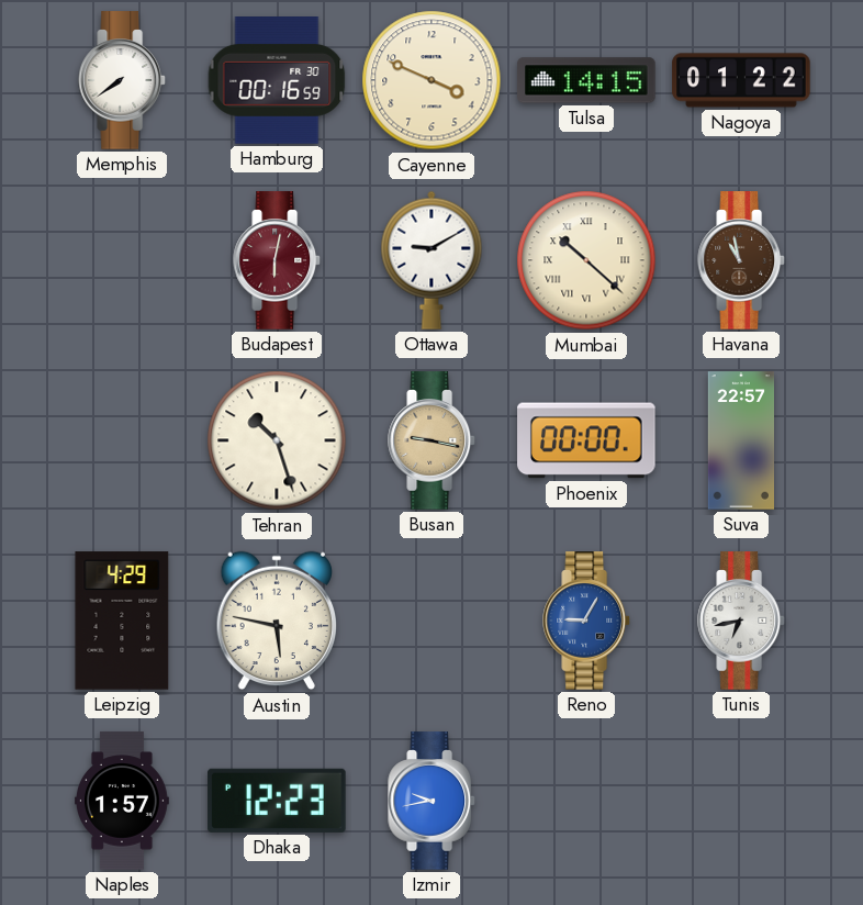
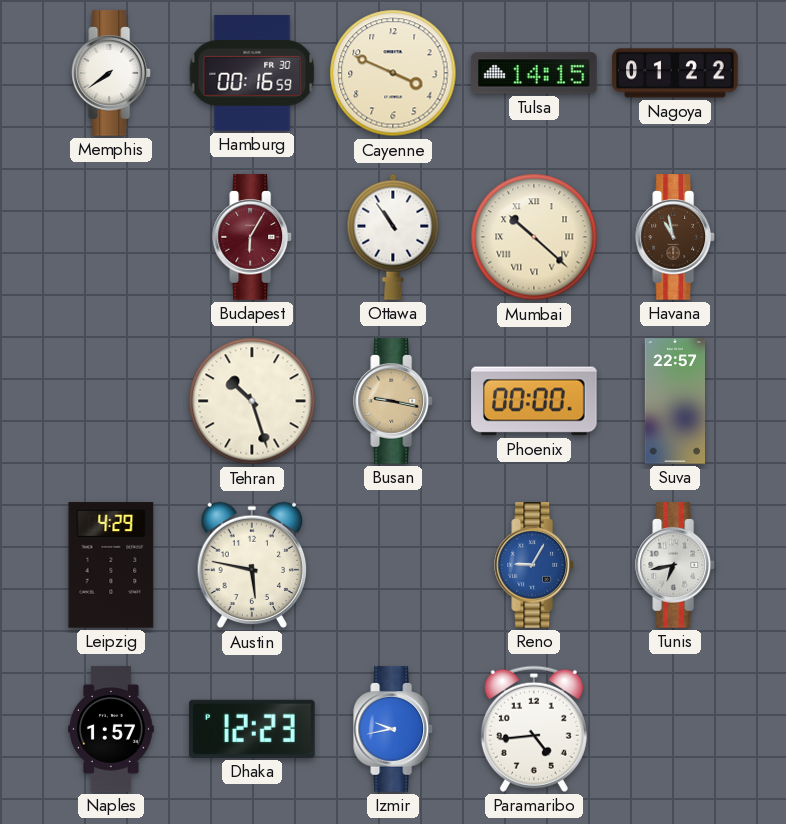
Budapest: 6:02 -> 6:05
Ottawa: 9:10 -> 10:54
Paramaribo: none -> 4:44
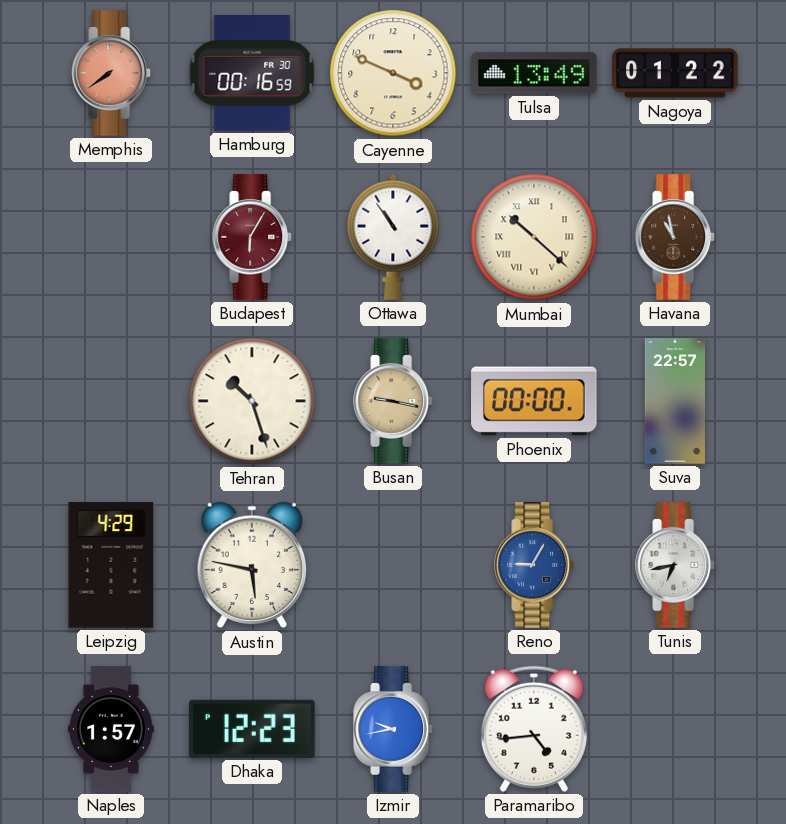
Memphis dial: white -> salmon
Tulsa: 14:15 -> 13:49
